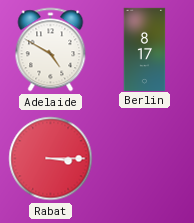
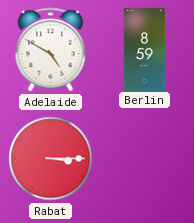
Berlin: 8:17 -> 8:59
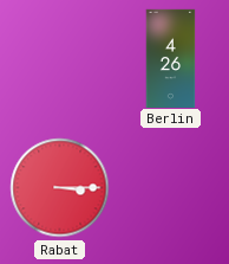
Adelaide: 4:50 -> none
Berlin: 8:59 -> 4:26
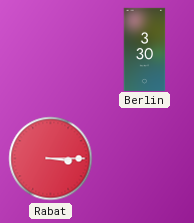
Berlin: 4:26 -> 3:30
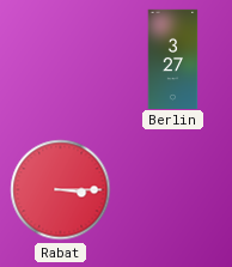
Berlin: 3:30 -> 3:27
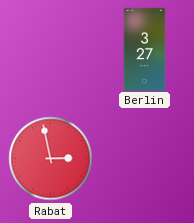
Rabat: 3:15 -> 2:58
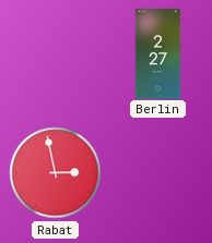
Berlin: 3:27 -> 2:27
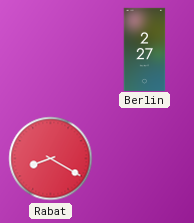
Rabat: 2:58 -> 8:20
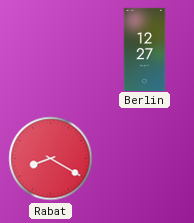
Berlin: 2:27 -> 12:27
